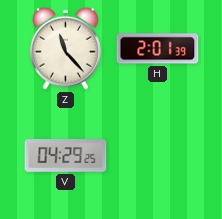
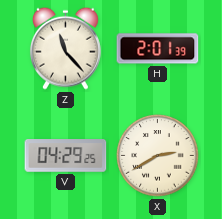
X: none -> 2:40
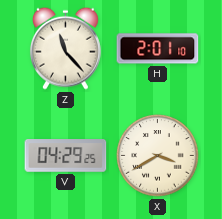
H: 2:01:39 -> 2:01:10
X: 2:40 -> 3:40
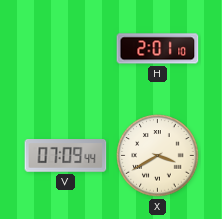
Z: 11:23 -> none
V: 04:29 -> 07:09
